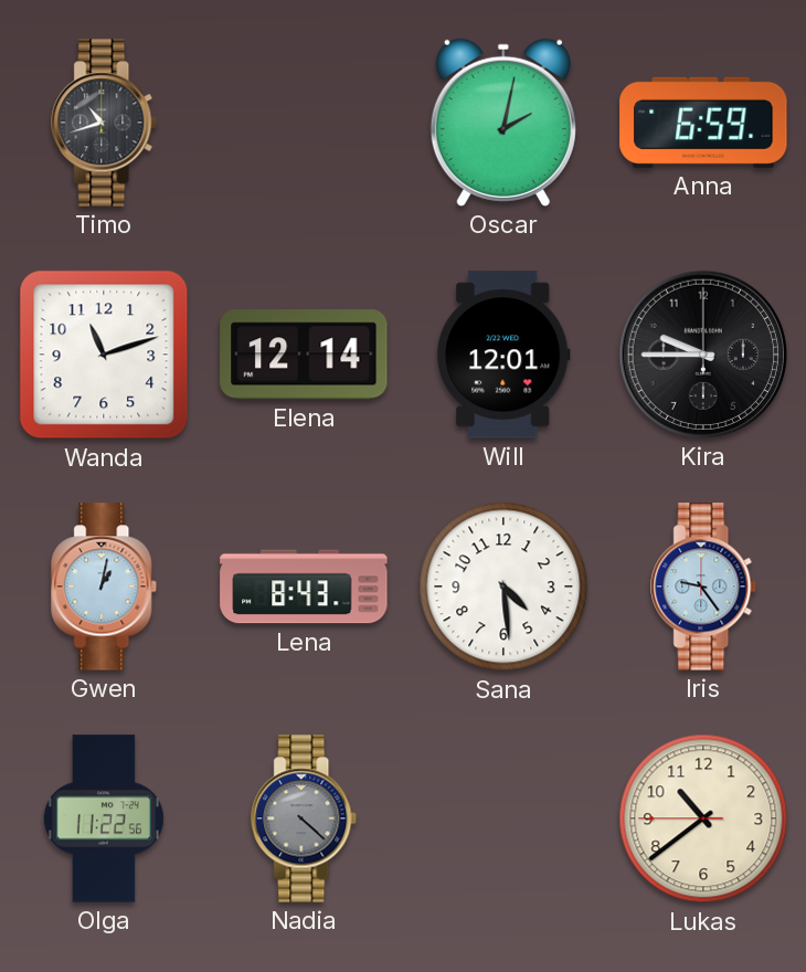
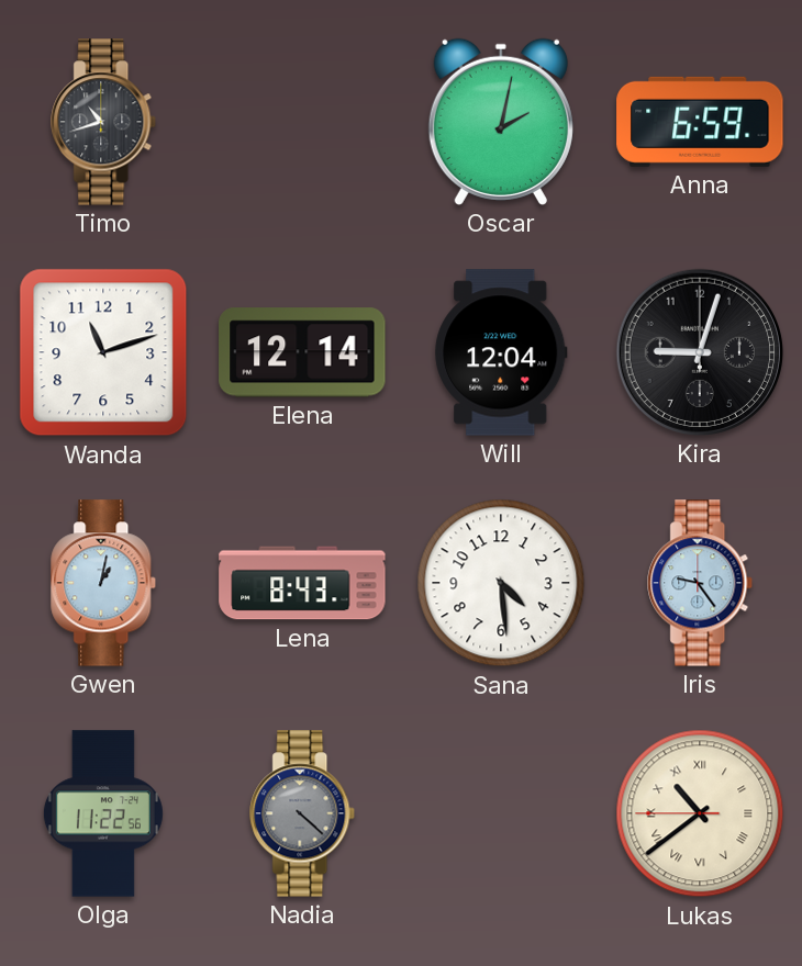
Will: 12:01 -> 12:04
Kira: 9:45 -> 9:03
Lukas numerals: Arabic -> Roman
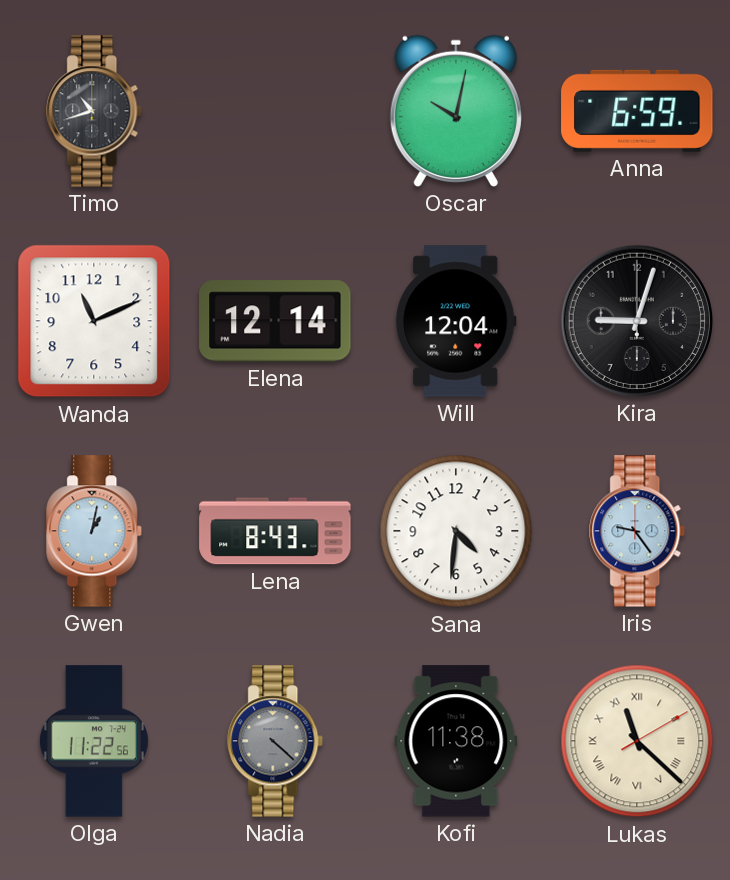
Oscar: 2:02 -> 10:02
Wanda: 11:12 -> 11:11
Sana: 4:29 -> 4:31
Kofi: none -> 11:38
Lukas: 10:38 -> 11:22
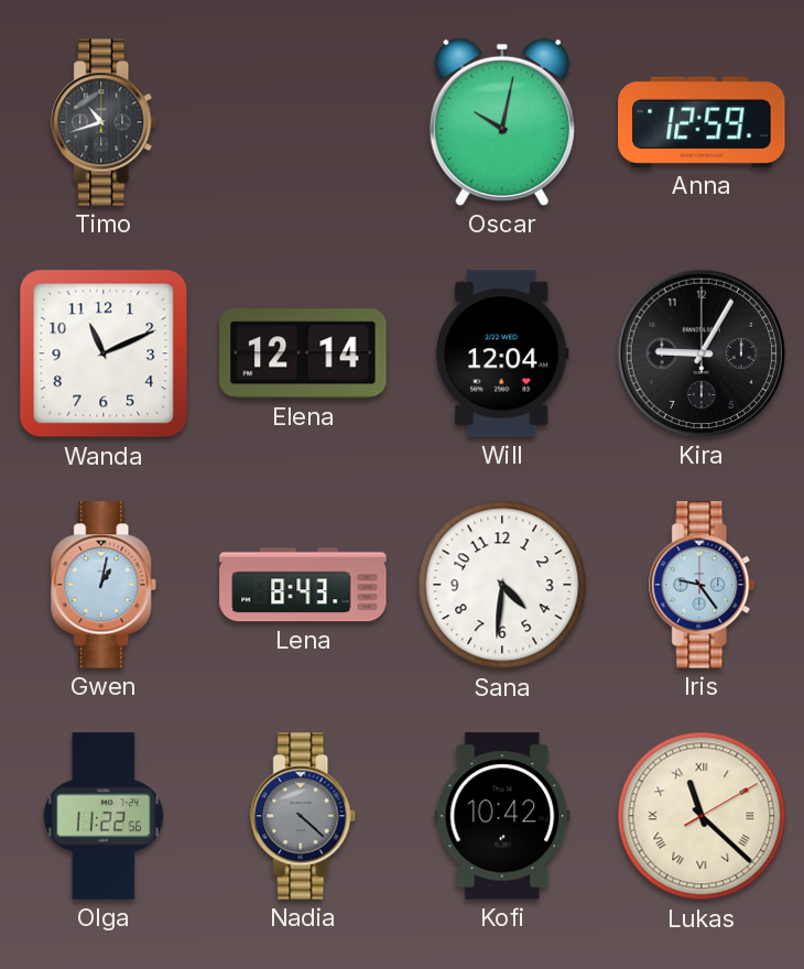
Anna: 6:59 -> 12:59
Kira: 9:03 -> 9:05
Kofi: 11:38 -> 10:42
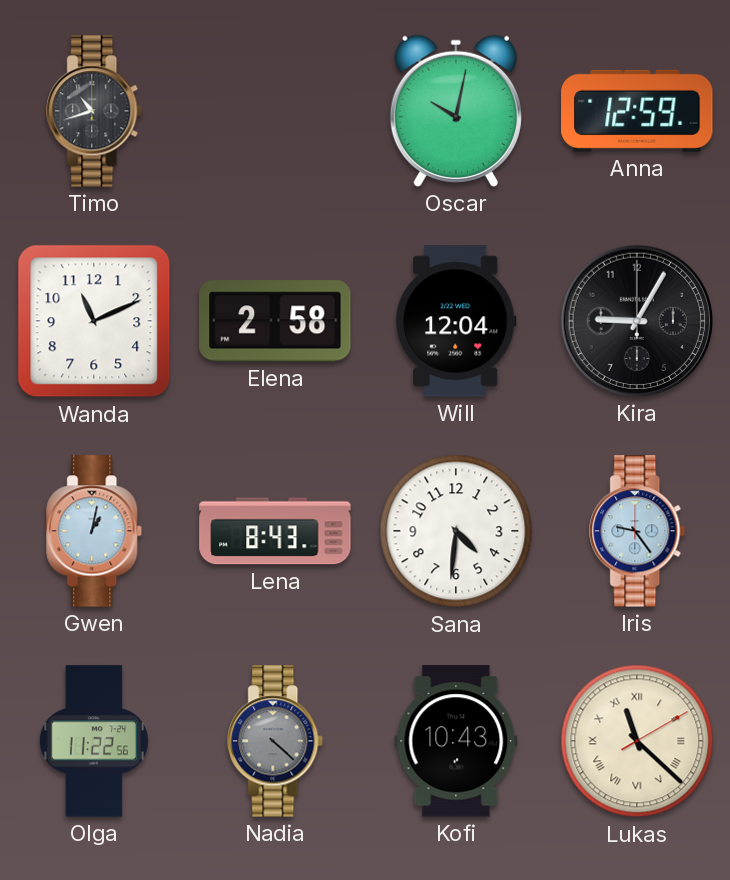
Elena: 12:14 -> 2:58
Kofi: 10:42 -> 10:43
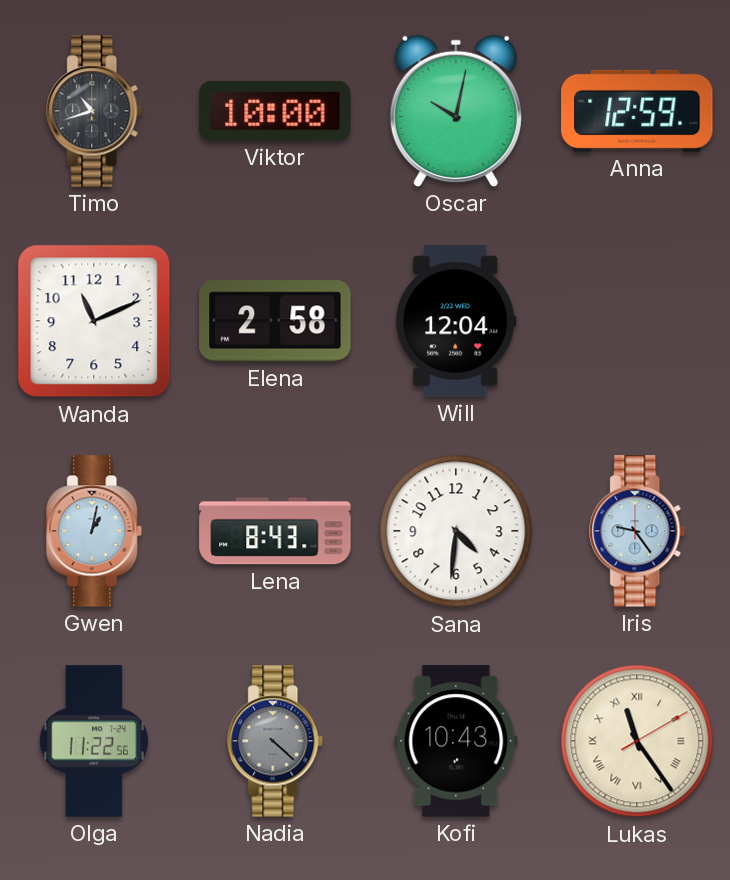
Viktor: none -> 10:00
Kira: 9:05 -> none
Lukas: 11:22 -> 11:24
